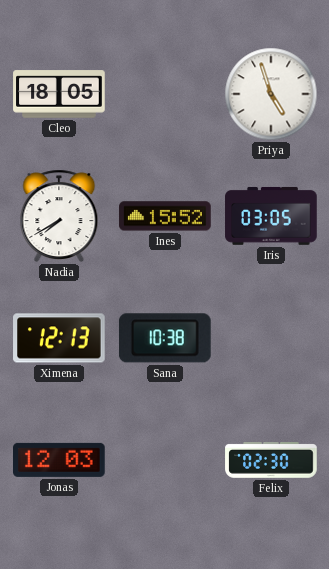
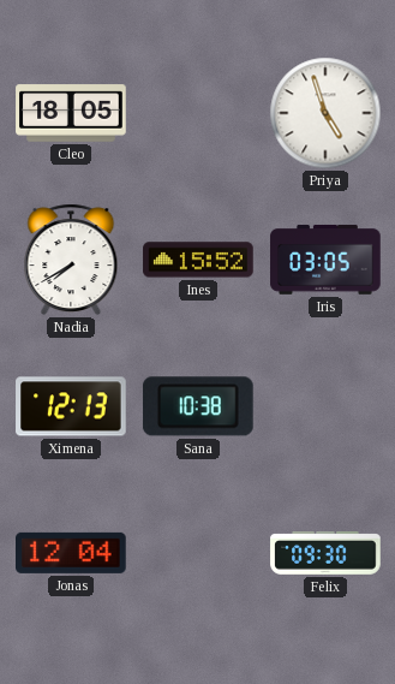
Jonas: 12:03 -> 12:04
Felix: 02:30 -> 09:30
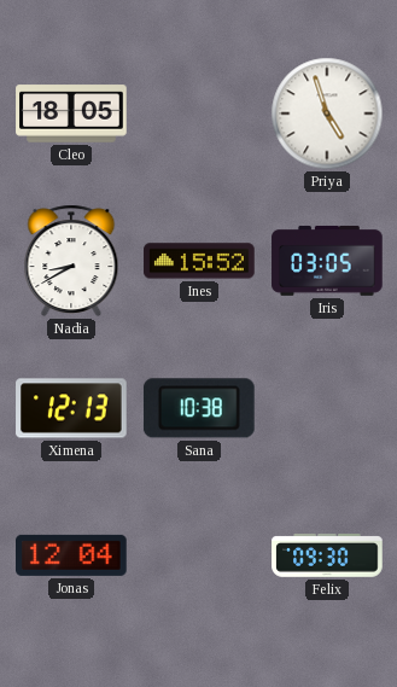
Nadia: 7:40 -> 8:40
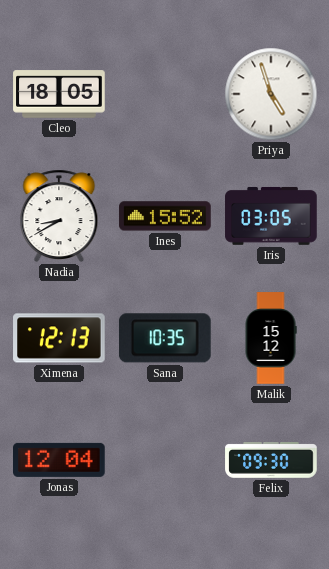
Sana: 10:38 -> 10:35
Malik: none -> 15:12
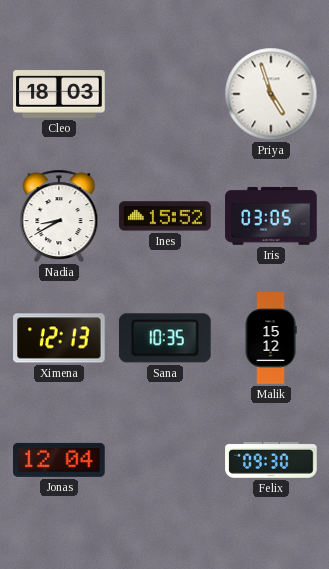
Cleo: 18:05 -> 18:03
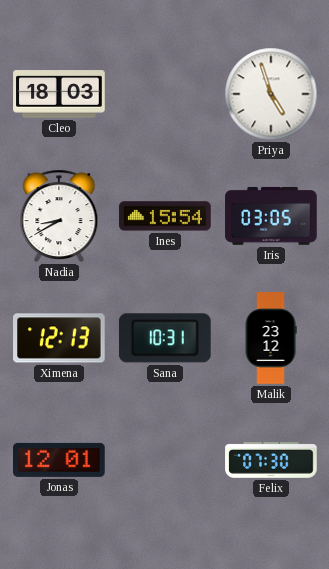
Ines: 15:52 -> 15:54
Sana: 10:35 -> 10:31
Malik: 15:12 -> 23:12
Jonas: 12:04 -> 12:01
Felix: 09:30 -> 07:30
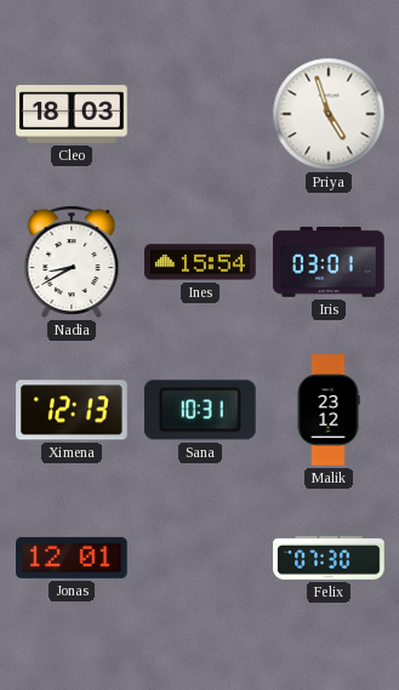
Iris: 03:05 -> 03:01
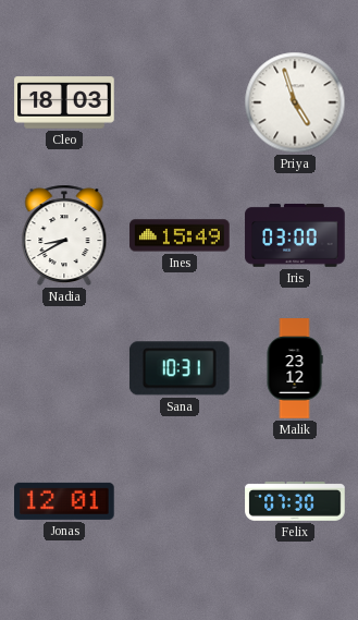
Ines: 15:54 -> 15:49
Iris: 03:01 -> 03:00
Ximena: 12:13 -> none
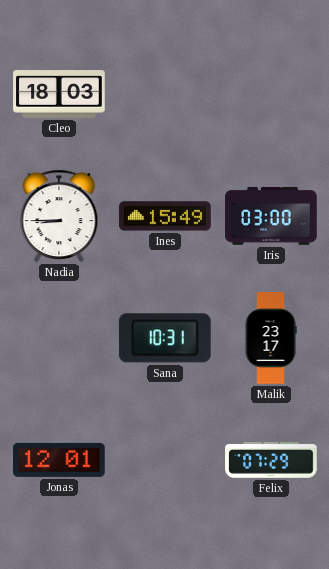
Priya: 4:57 -> none
Nadia: 8:40 -> 8:45
Malik: 23:12 -> 23:17
Felix: 07:30 -> 07:29
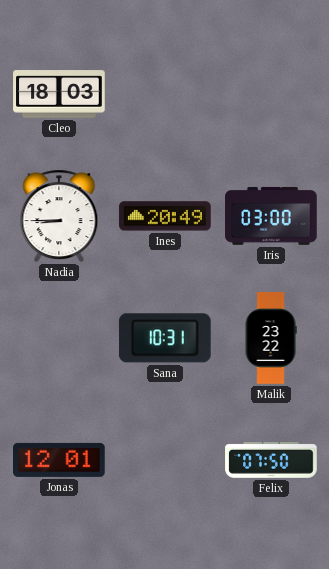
Ines: 15:49 -> 20:49
Malik: 23:17 -> 23:22
Felix: 07:29 -> 07:50
